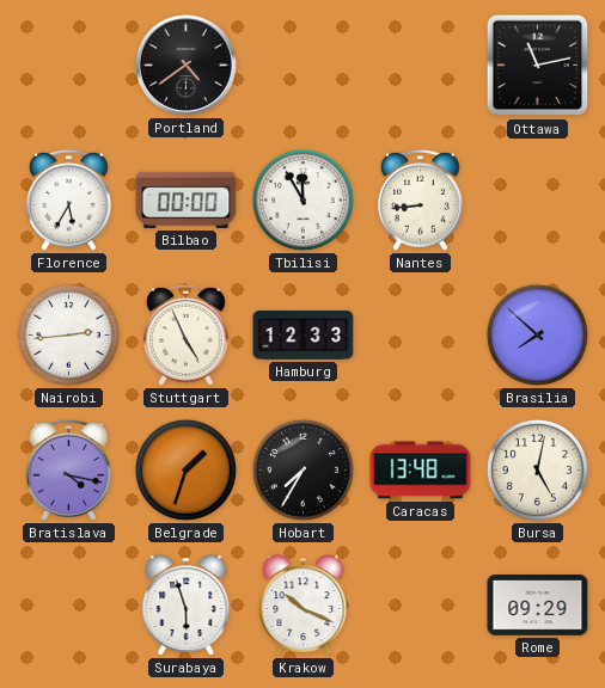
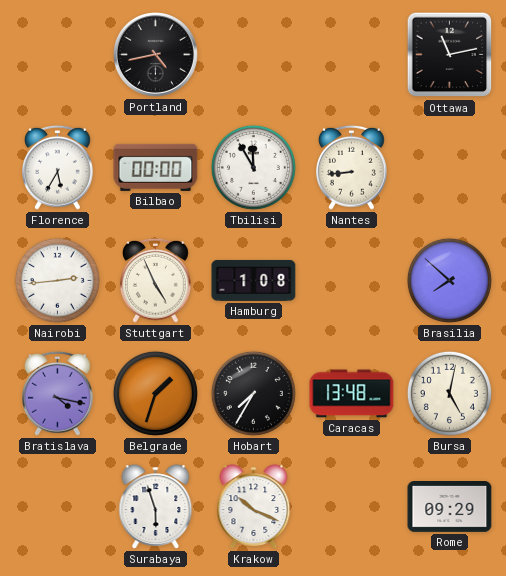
Portland: 4:39 -> 4:43
Hamburg: 12:33 -> 1:08
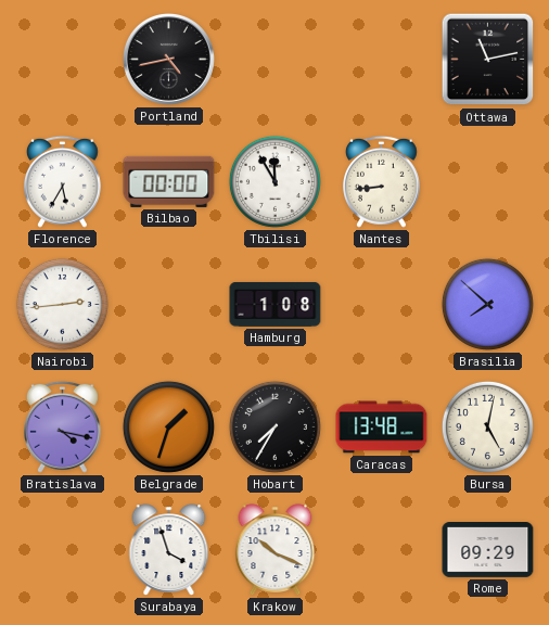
Stuttgart: 4:56 -> none
Surabaya: 5:57 -> 3:57
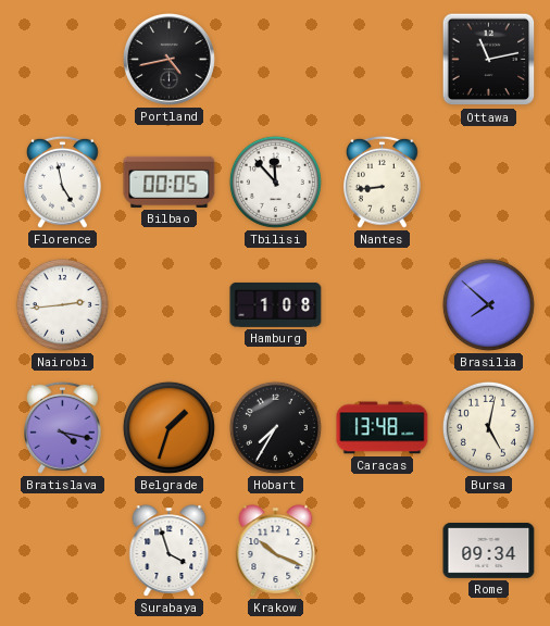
Florence: 5:35 -> 4:58
Bilbao: 00:00 -> 00:05
Tbilisi: 11:55 -> 11:53
Rome: 09:29 -> 09:34
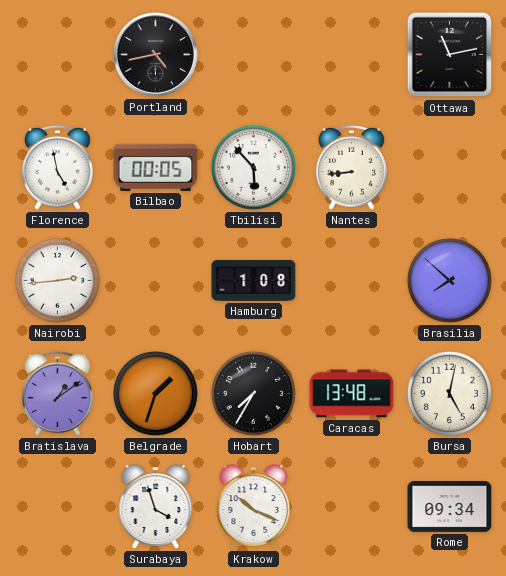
Tbilisi: 11:53 -> 5:53
Bratislava: 4:17 -> 1:09
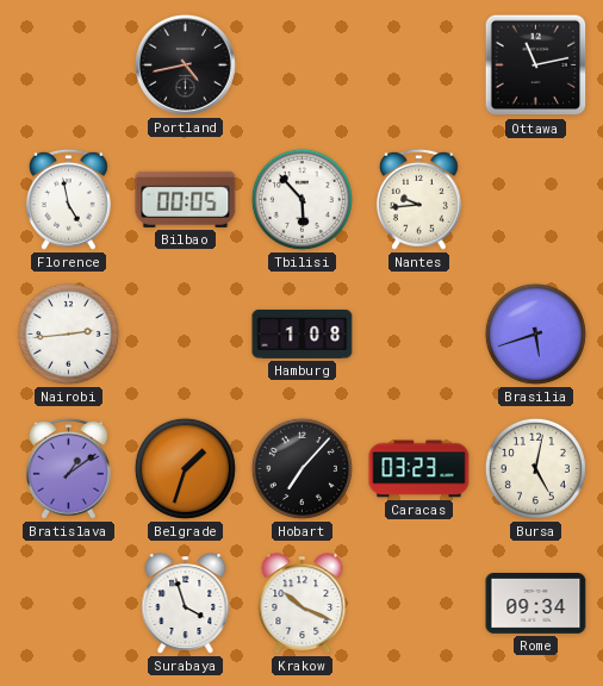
Nantes: 8:44 -> 9:44
Brasilia: 7:52 -> 5:42
Hobart: 7:35 -> 7:07
Caracas: 13:48 -> 03:23
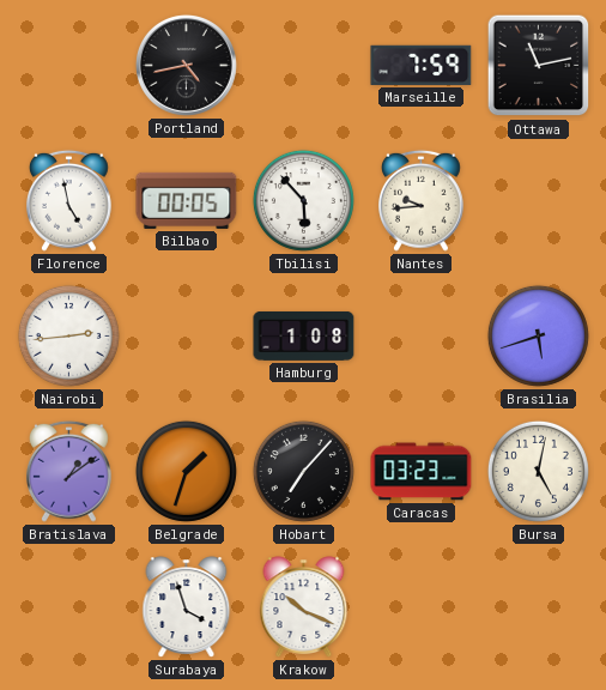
Marseille: none -> 7:59
Rome: 09:34 -> none
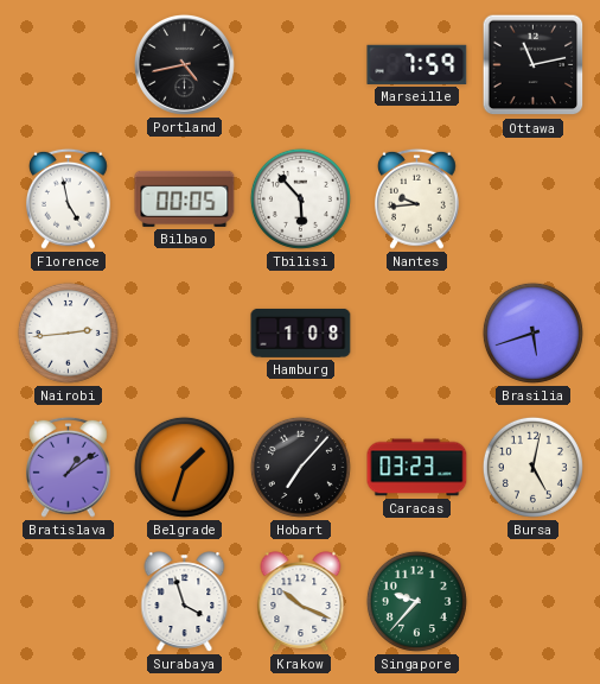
Singapore: none -> 9:37
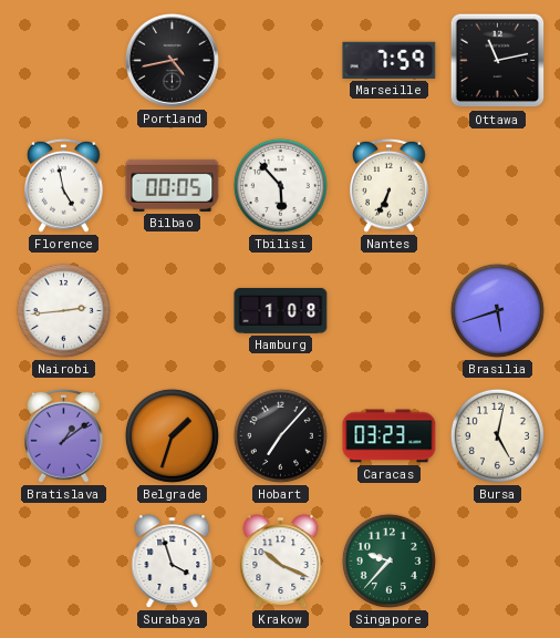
Nantes: 9:44 -> 6:34
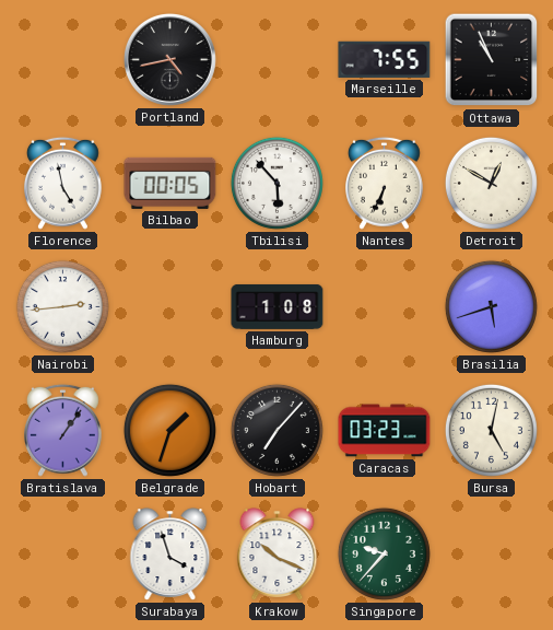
Marseille: 7:59 -> 7:55
Ottawa: 11:13 -> 10:56
Detroit: none -> 12:50
Bratislava: 1:09 -> 1:06
